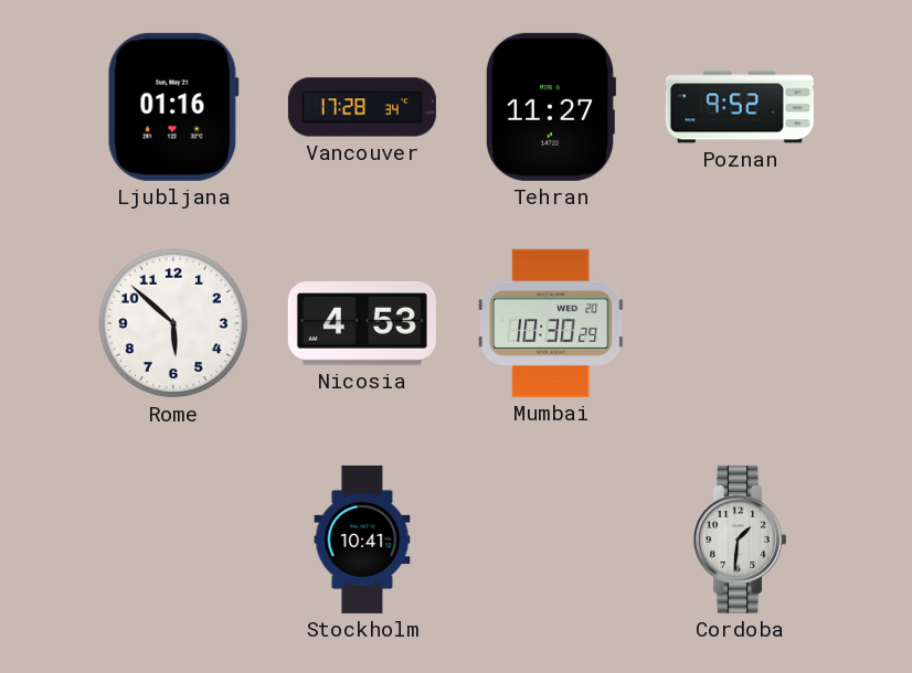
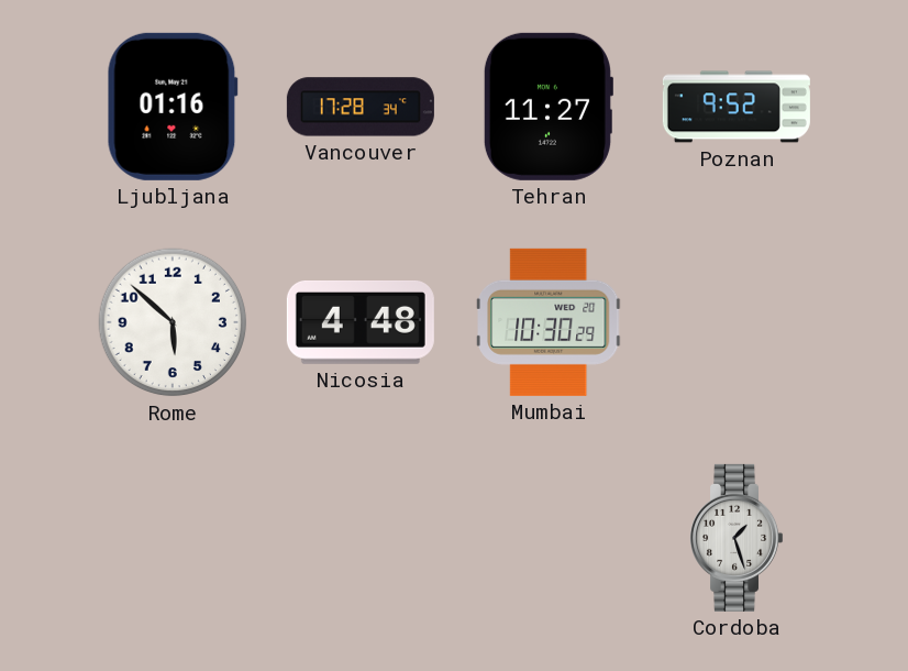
Nicosia: 4:53 -> 4:48
Stockholm: 10:41 -> none
Cordoba: 1:31 -> 1:27
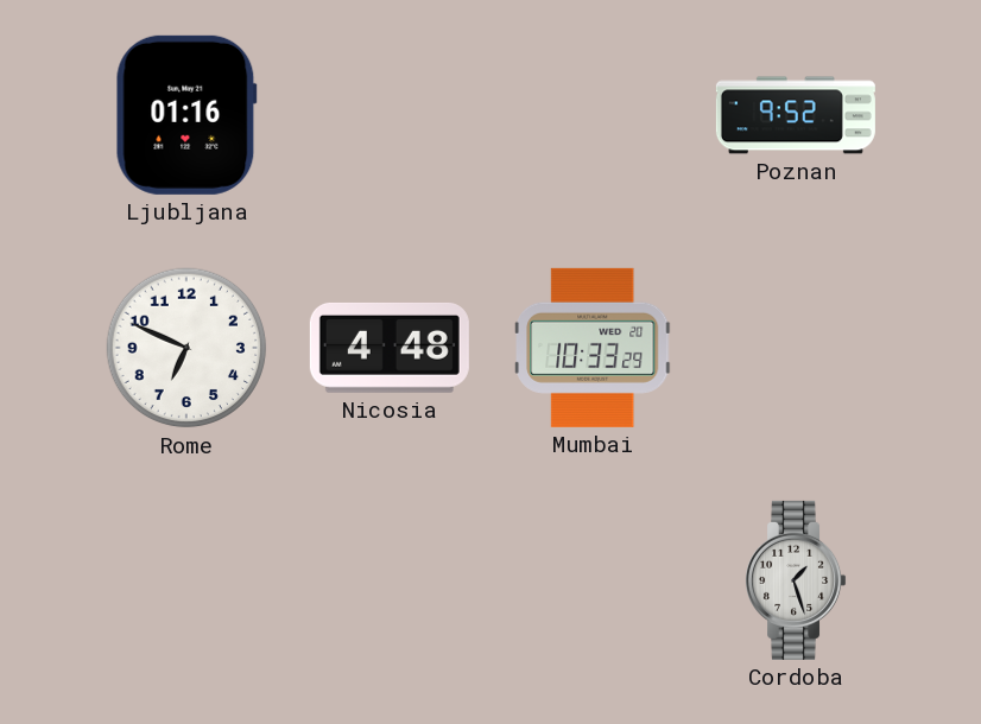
Vancouver: 17:28 -> none
Tehran: 11:27 -> none
Rome: 5:52 -> 6:49
Mumbai: 10:30 -> 10:33
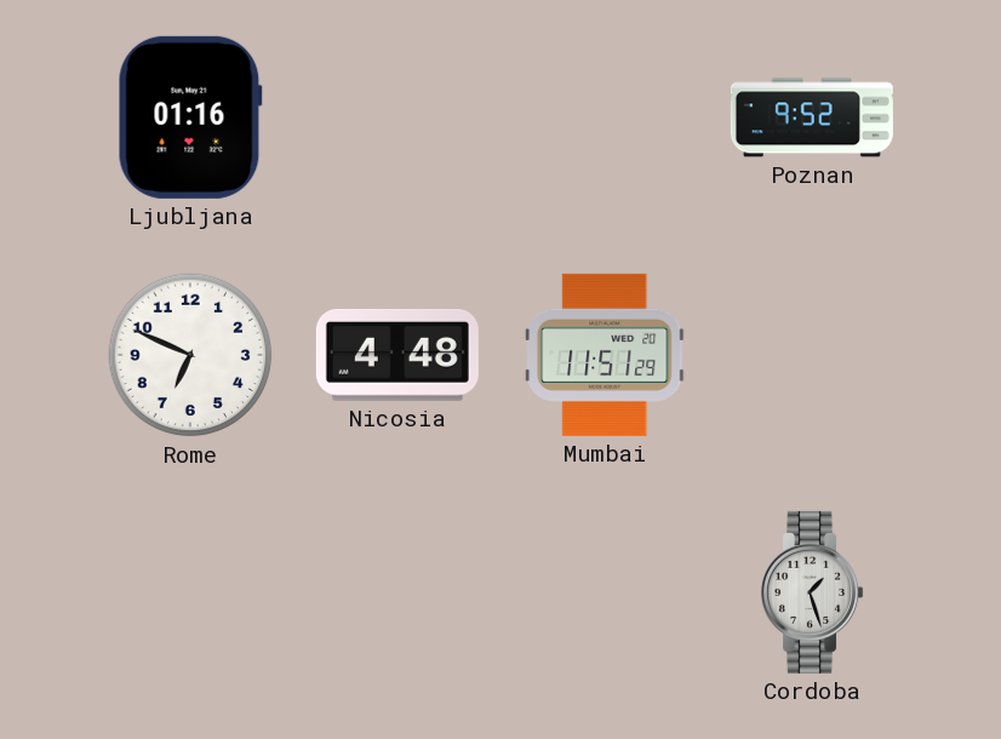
Mumbai: 10:33 -> 11:51
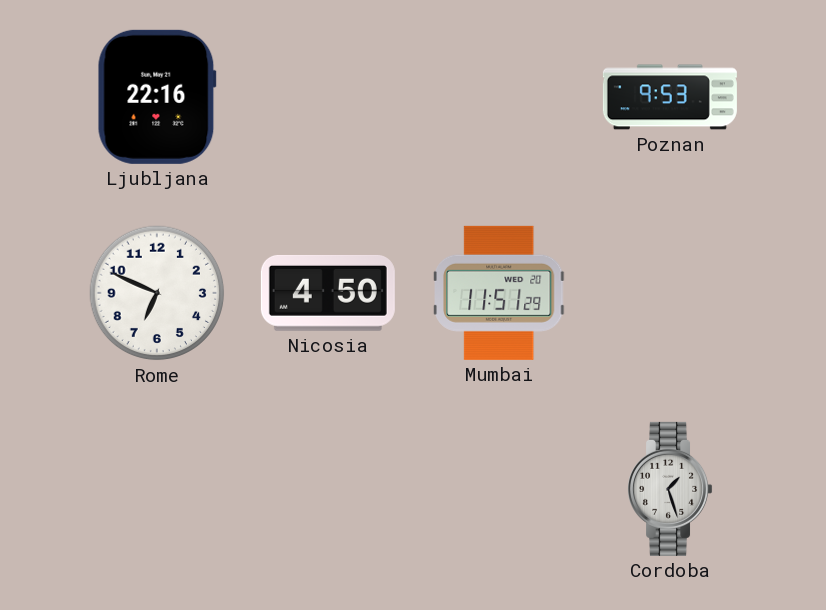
Ljubljana: 01:16 -> 22:16
Poznan: 9:52 -> 9:53
Nicosia: 4:48 -> 4:50
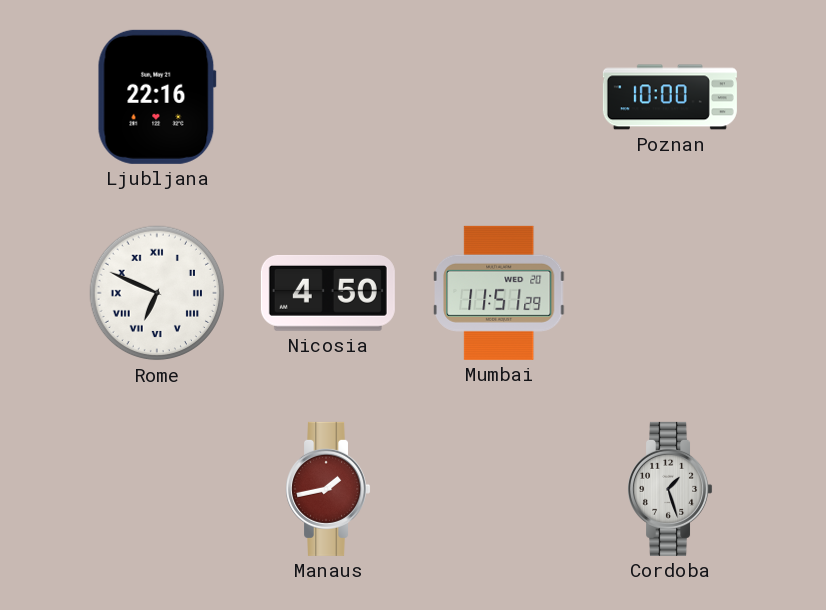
Poznan: 9:53 -> 10:00
Rome numerals: Arabic -> Roman
Manaus: none -> 1:43
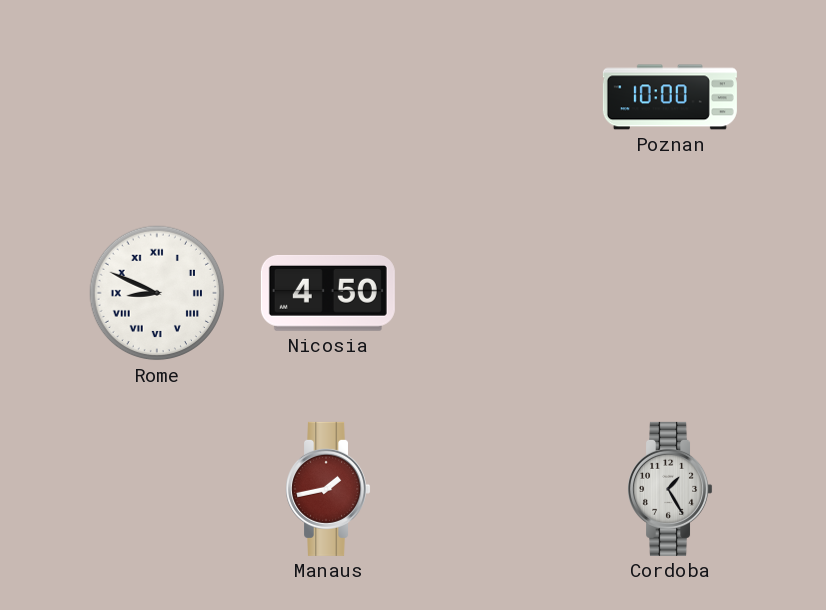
Ljubljana: 22:16 -> none
Rome: 6:49 -> 8:49
Mumbai: 11:51 -> none
Cordoba: 1:27 -> 1:25
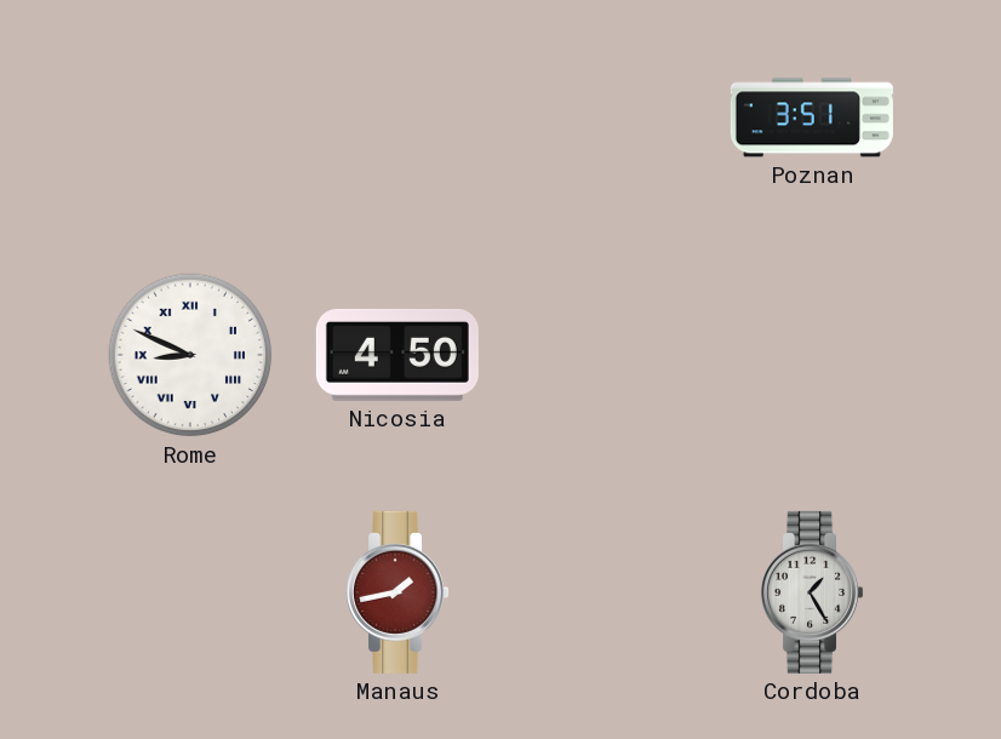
Poznan: 10:00 -> 3:51
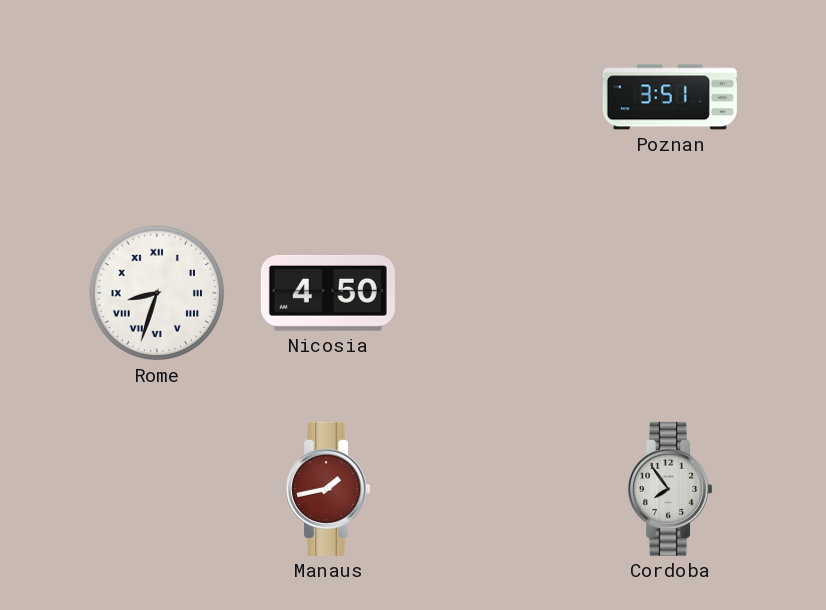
Rome: 8:49 -> 8:33
Cordoba: 1:25 -> 7:54
